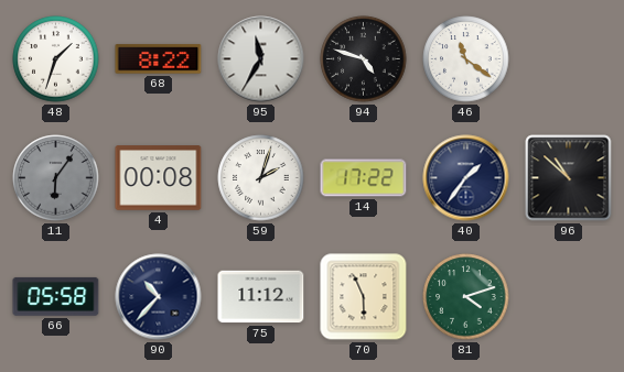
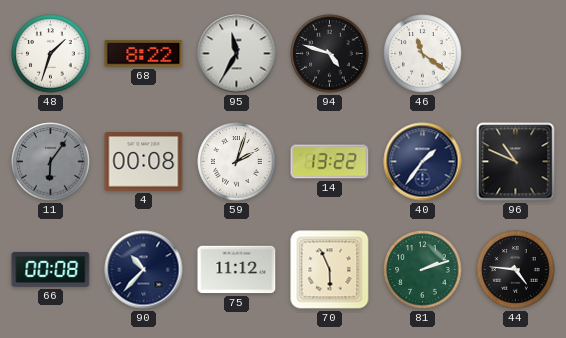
14: 17:22 -> 13:22
96: 10:52 -> 10:49
66: 05:58 -> 00:08
81: 4:12 -> 2:12
44: none -> 4:46
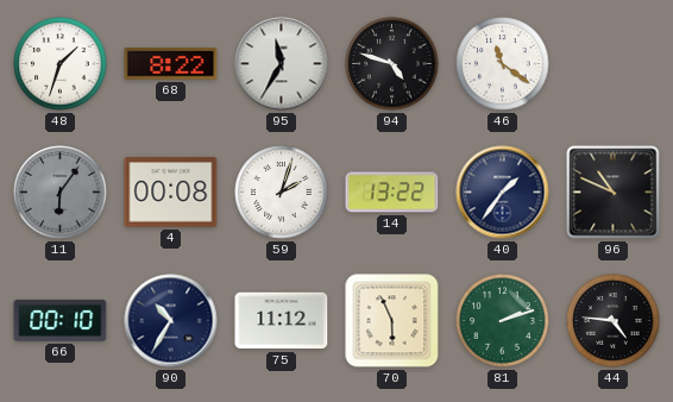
66: 00:08 -> 00:10
90: 10:37 -> 10:35
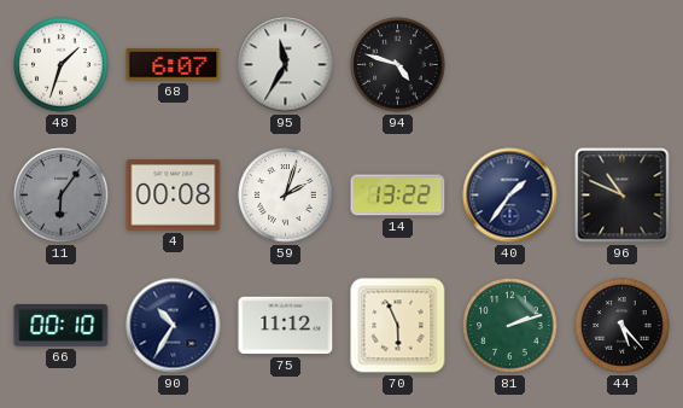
68: 8:22 -> 6:07
46: 11:21 -> none
44: 4:46 -> 5:23
